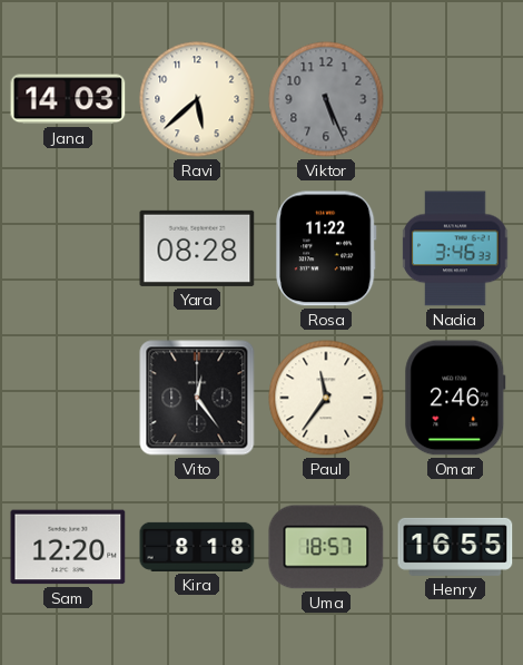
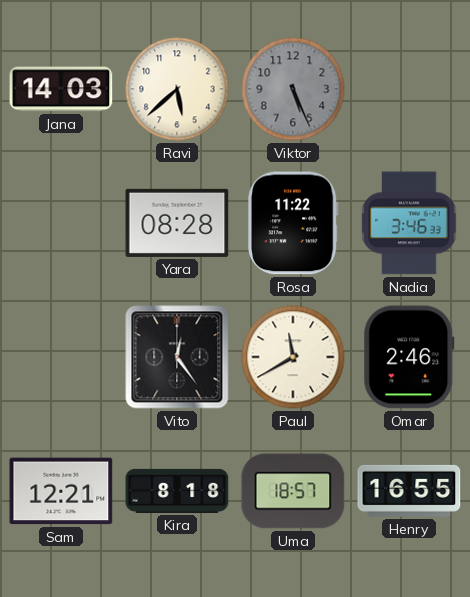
Paul: 11:36 -> 11:40
Sam: 12:20 -> 12:21
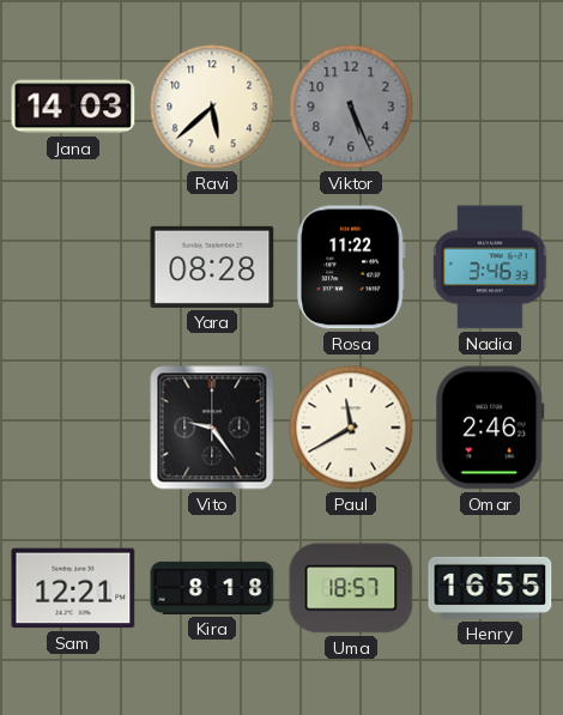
Vito: 12:24 -> 9:24
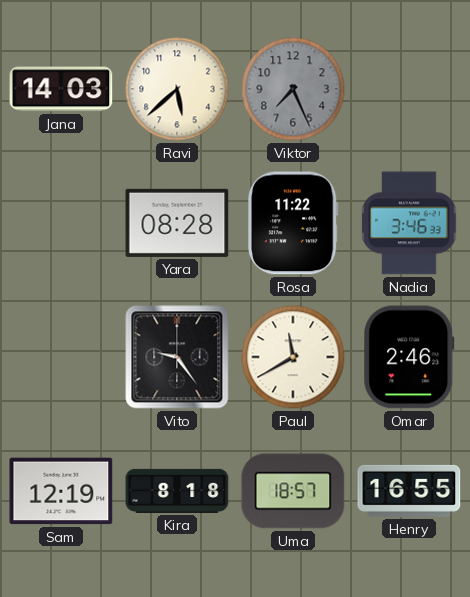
Viktor: 5:26 -> 7:26
Sam: 12:21 -> 12:19
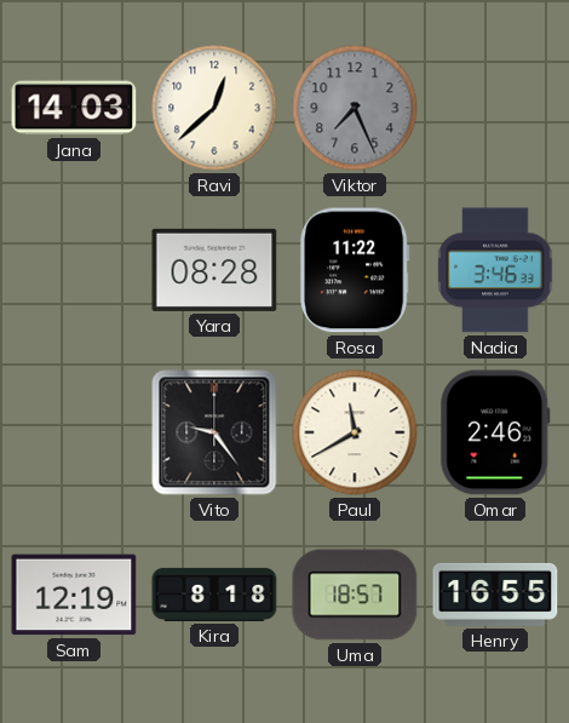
Ravi: 5:38 -> 12:38
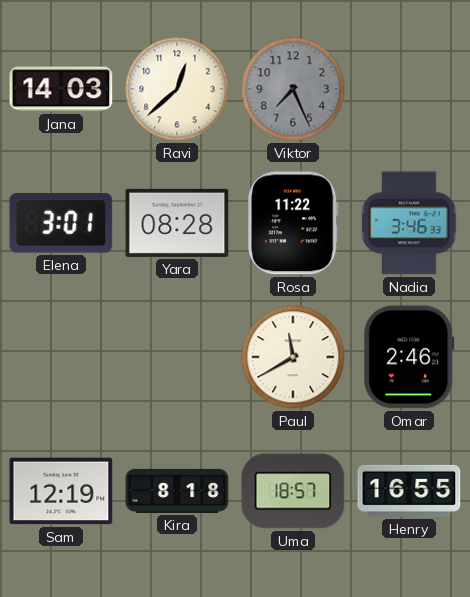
Elena: none -> 3:01
Vito: 9:24 -> none
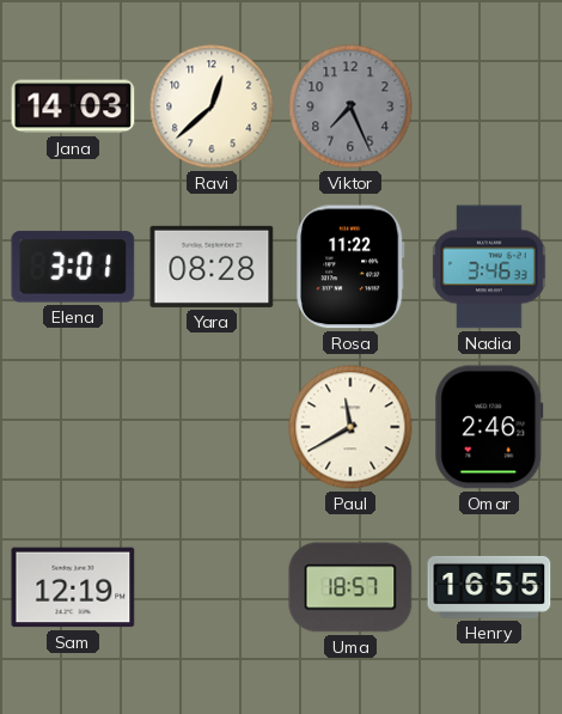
Kira: 8:18 -> none
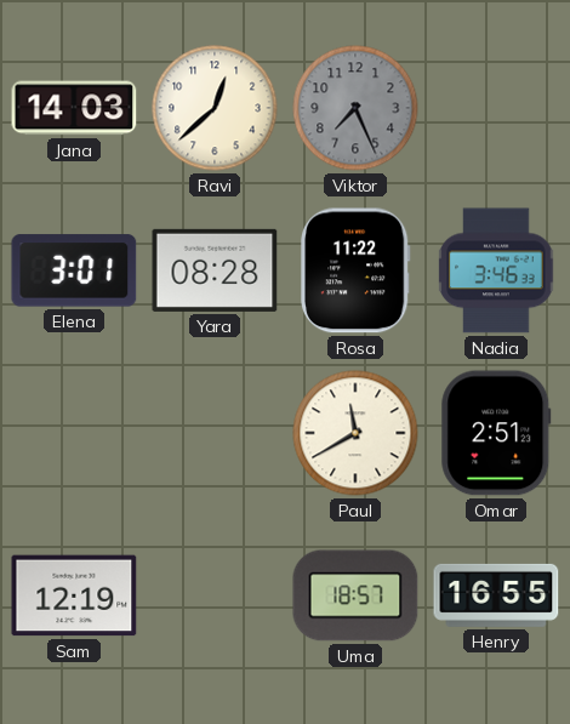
Omar: 2:46 -> 2:51
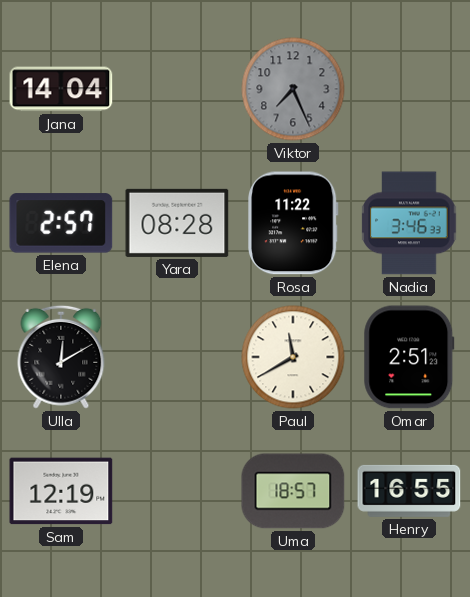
Jana: 14:03 -> 14:04
Ravi: 12:38 -> none
Elena: 3:01 -> 2:57
Ulla: none -> 12:10
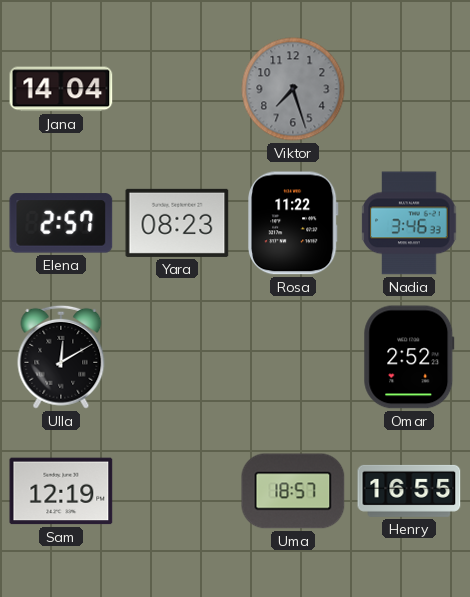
Viktor: 7:26 -> 7:27
Yara: 08:28 -> 08:23
Paul: 11:40 -> none
Omar: 2:51 -> 2:52
